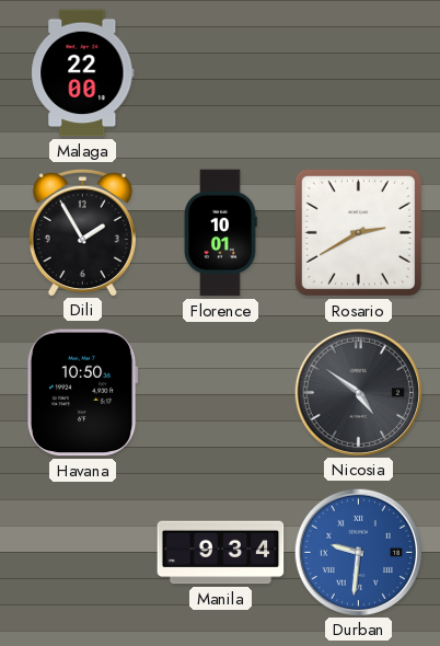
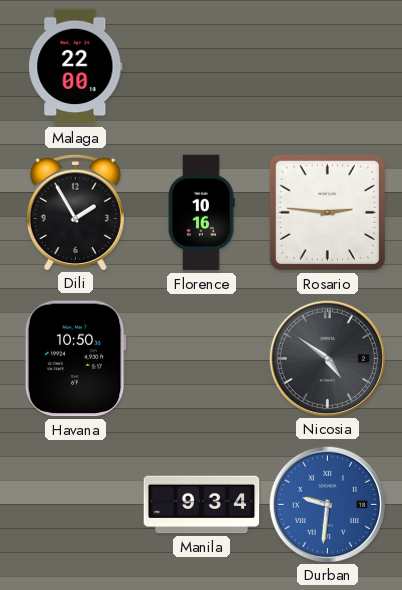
Florence: 10:01 -> 10:16
Rosario: 2:40 -> 2:46
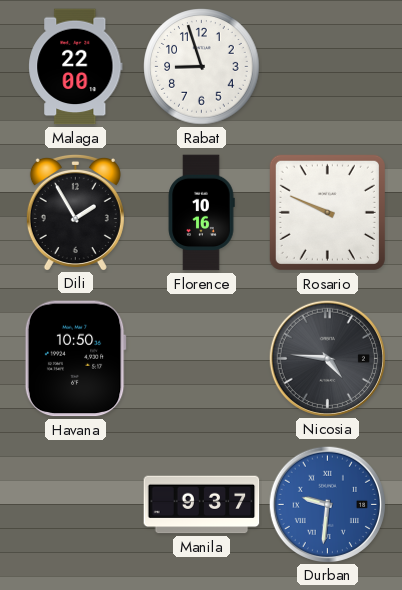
Rabat: none -> 8:57
Rosario: 2:46 -> 9:49
Nicosia: 4:51 -> 4:46
Manila: 9:34 -> 9:37
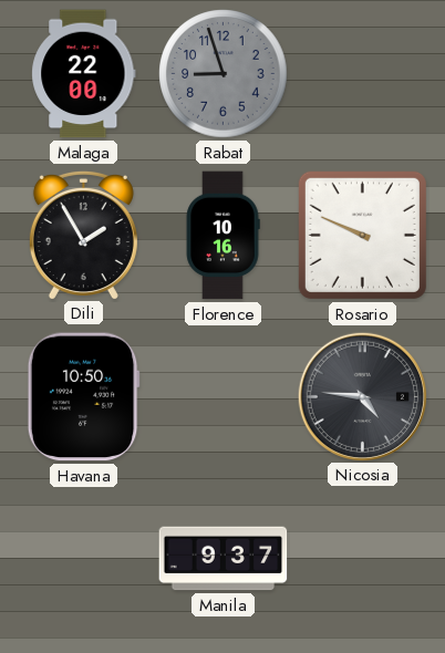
Rabat dial: white -> grey
Durban: 9:31 -> none
